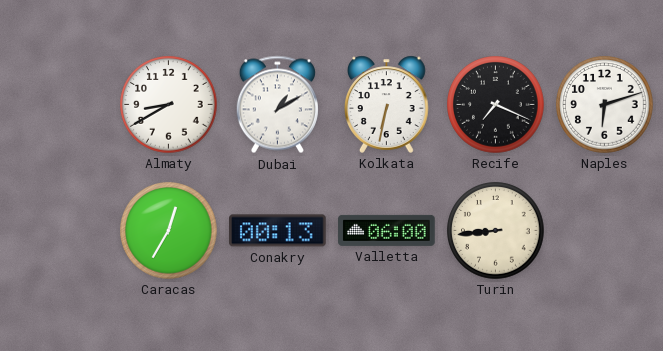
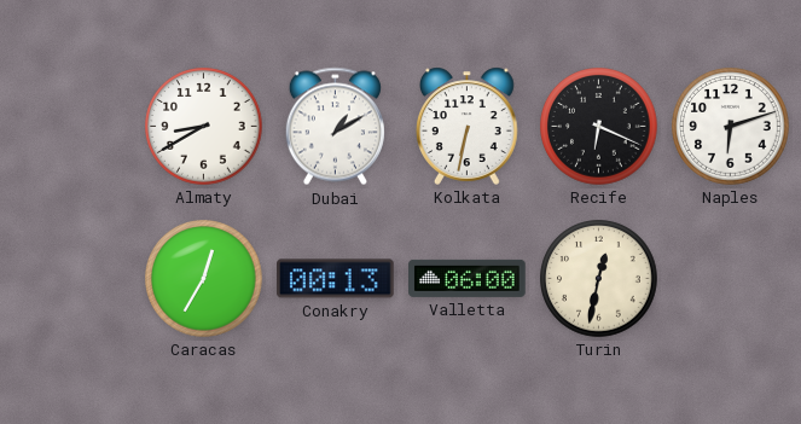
Recife: 7:19 -> 6:19
Turin: 8:44 -> 12:32
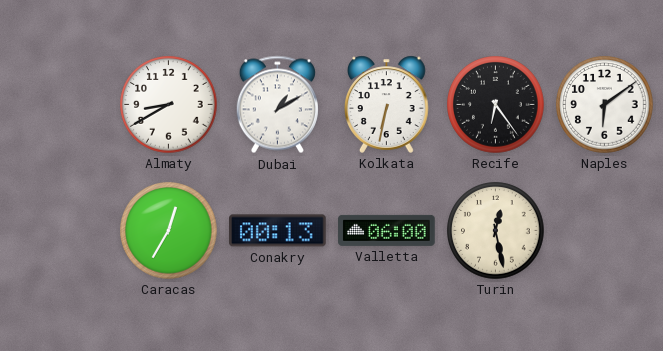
Recife: 6:19 -> 6:24
Naples: 6:12 -> 6:09
Turin: 12:32 -> 12:28
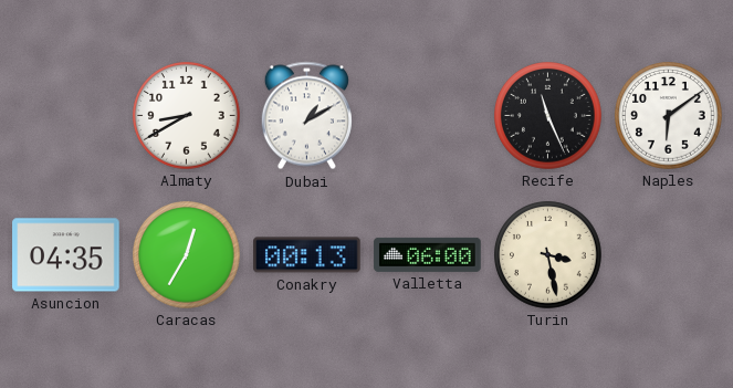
Kolkata: 6:32 -> none
Recife: 6:24 -> 11:26
Asuncion: none -> 04:35
Turin: 12:28 -> 3:28
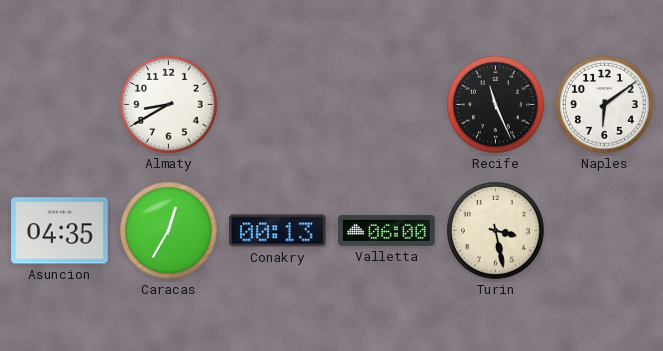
Dubai: 1:10 -> none
